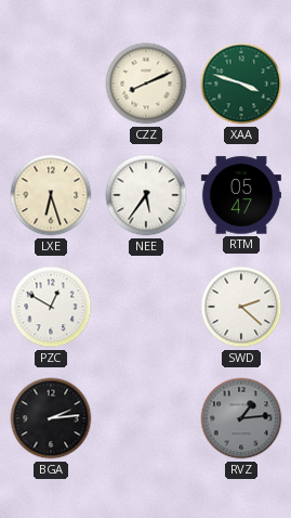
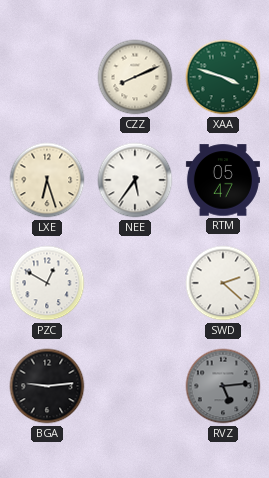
BGA: 2:14 -> 9:14
RVZ: 1:14 -> 5:14
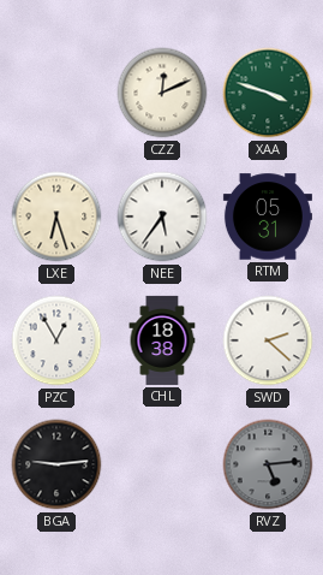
CZZ: 8:11 -> 12:11
RTM: 05:47 -> 05:31
PZC: 12:50 -> 12:55
CHL: none -> 18:38
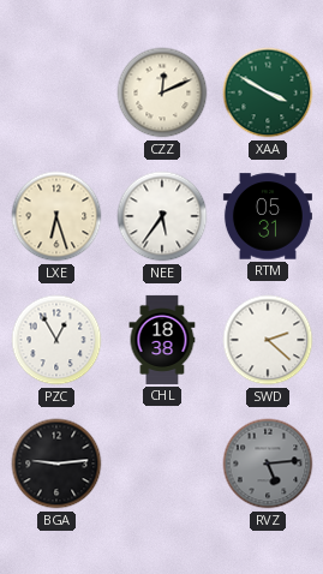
XAA: 3:48 -> 3:50
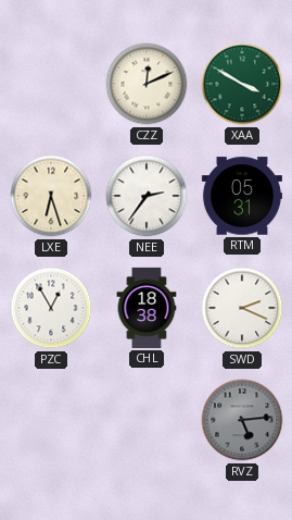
NEE: 5:36 -> 2:36
SWD: 2:22 -> 2:19
BGA: 9:14 -> none
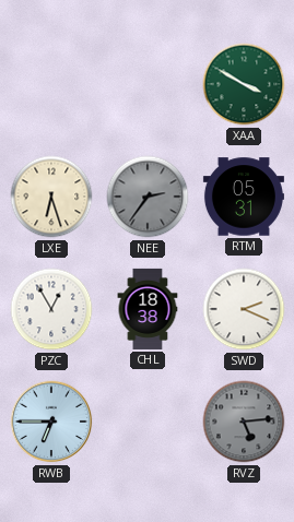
CZZ: 12:11 -> none
NEE dial: white -> grey
RWB: none -> 6:45
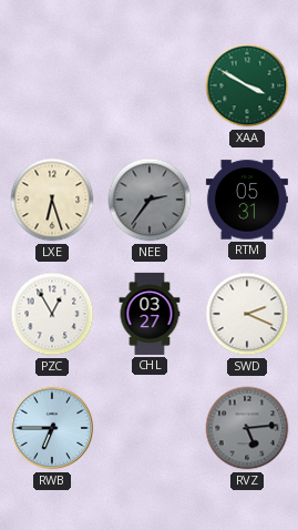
CHL: 18:38 -> 03:27
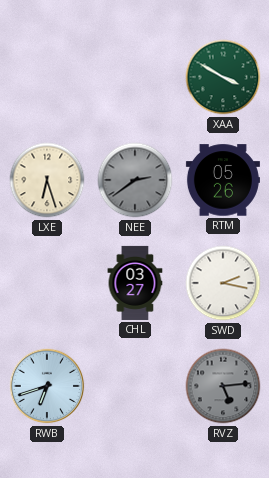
NEE: 2:36 -> 2:39
RTM: 05:31 -> 05:26
PZC: 12:55 -> none
SWD: 2:19 -> 2:17
RWB: 6:45 -> 6:42
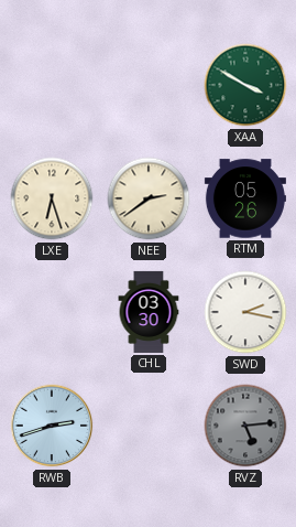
NEE dial: grey -> cream
CHL: 03:27 -> 03:30
RWB: 6:42 -> 2:42
